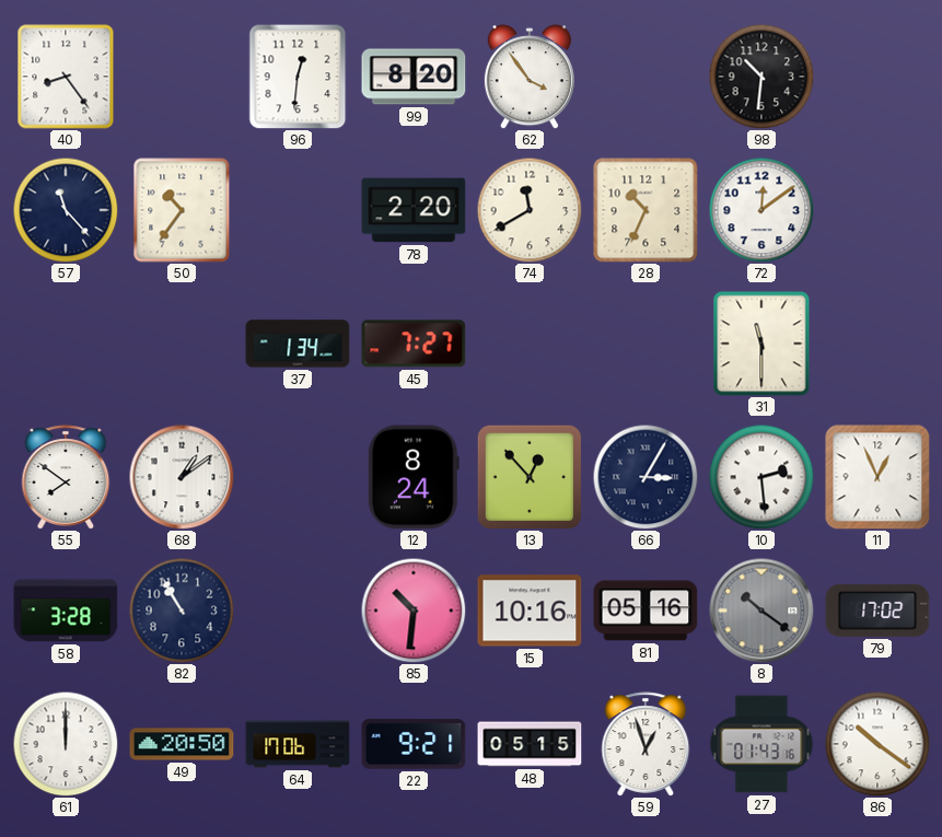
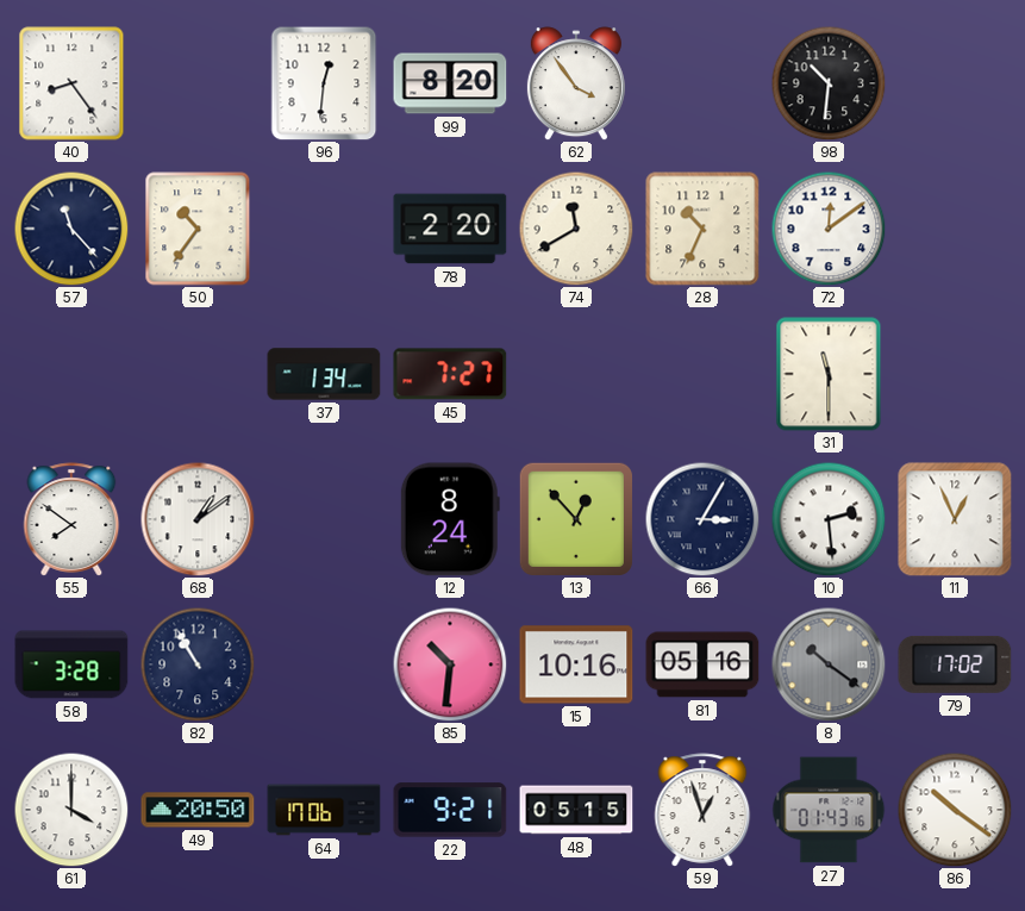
61: 12:00 -> 4:00
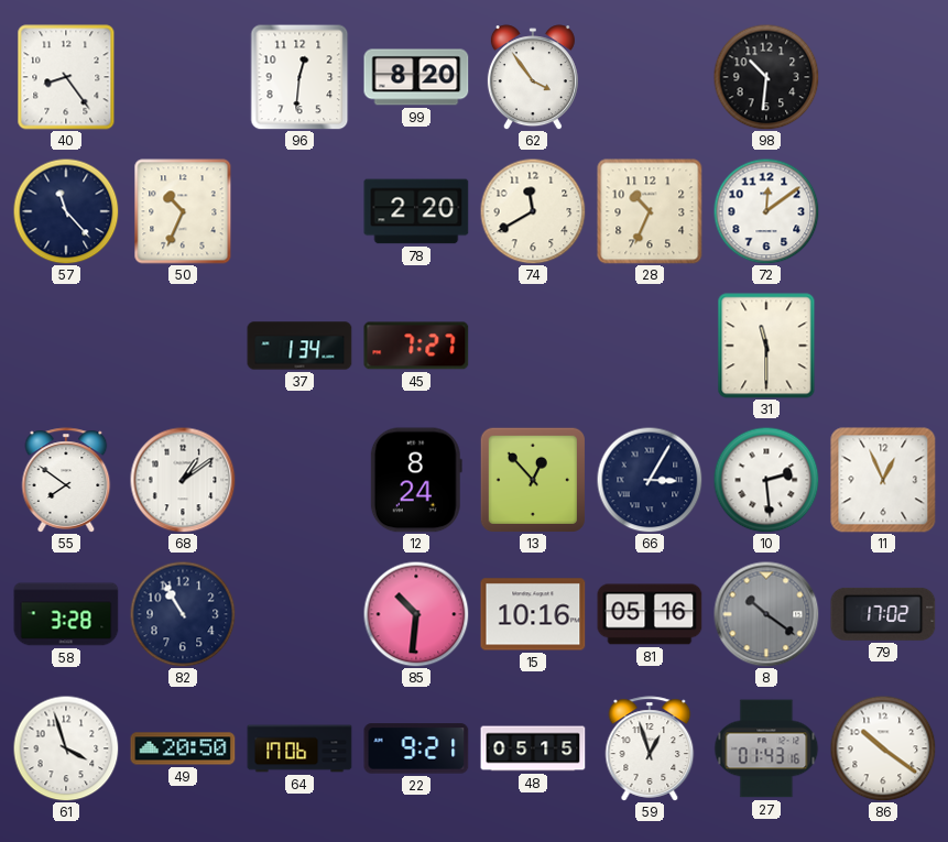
50: 10:36 -> 10:34
61: 4:00 -> 3:57
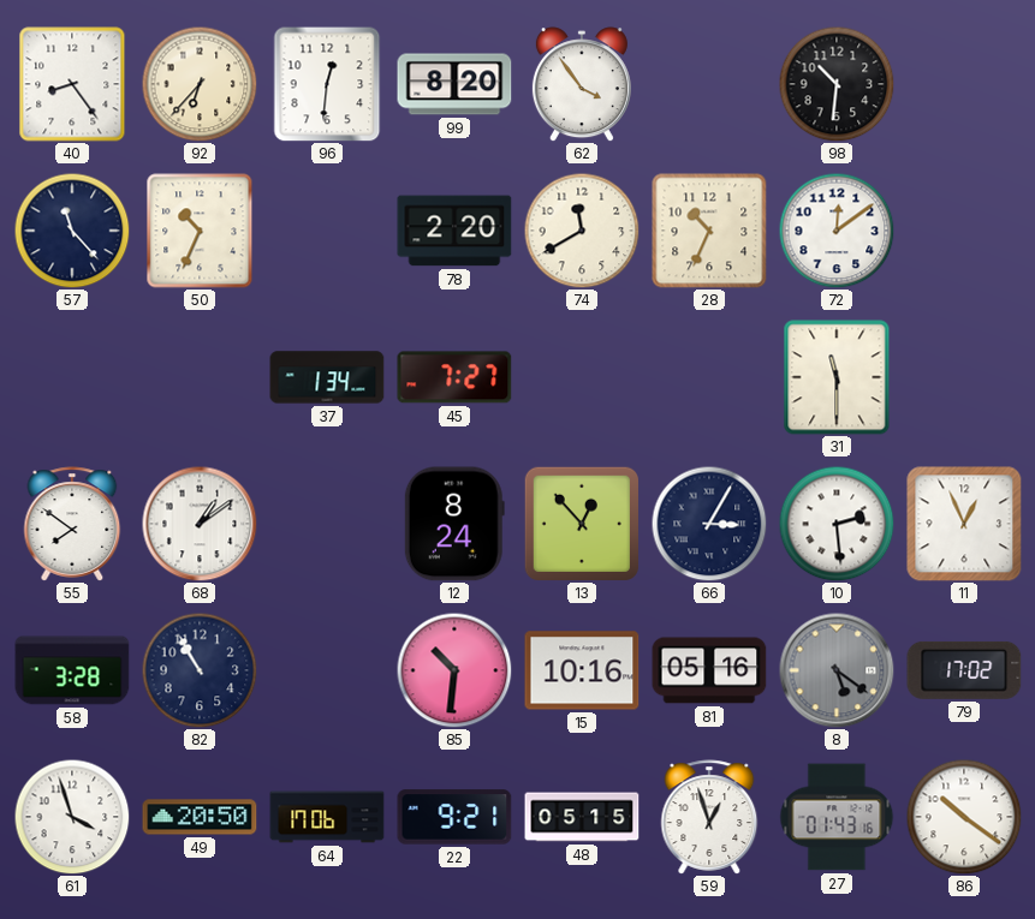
92: none -> 6:37
8: 10:21 -> 5:21
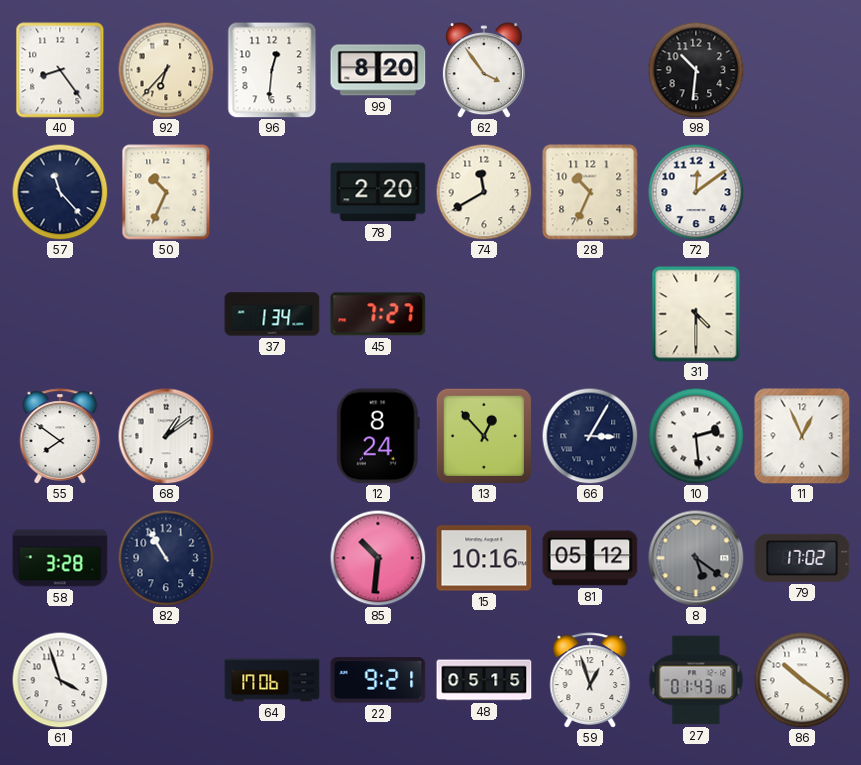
31: 11:30 -> 4:30
81: 05:16 -> 05:12
49: 20:50 -> none
